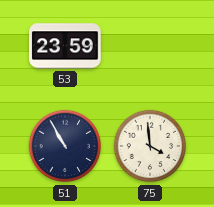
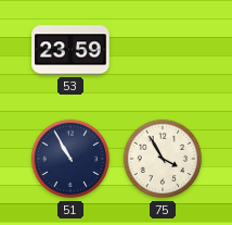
75: 3:59 -> 3:55
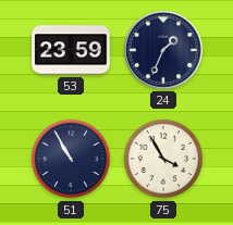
24: none -> 1:34
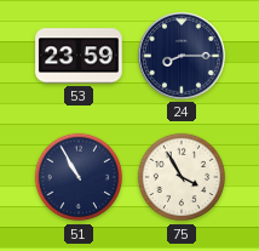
24: 1:34 -> 8:15
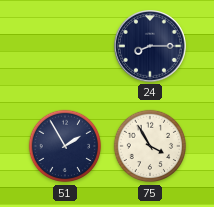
53: 23:59 -> none
51: 10:55 -> 1:55
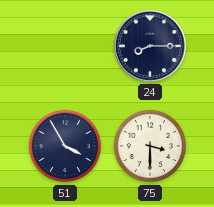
51: 1:55 -> 3:55
75: 3:55 -> 3:30
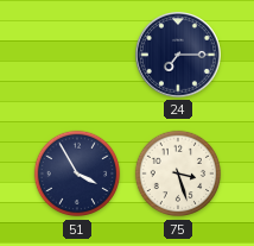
24: 8:15 -> 7:15
75: 3:30 -> 3:27
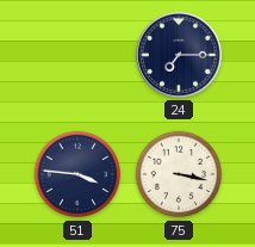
51: 3:55 -> 3:46
75: 3:27 -> 3:17
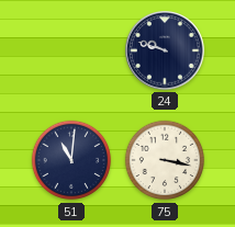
24: 7:15 -> 9:48
51: 3:46 -> 11:01
